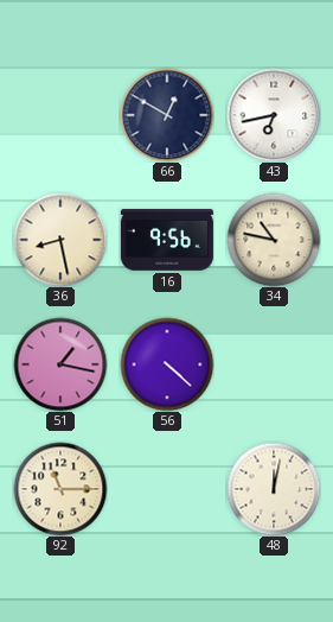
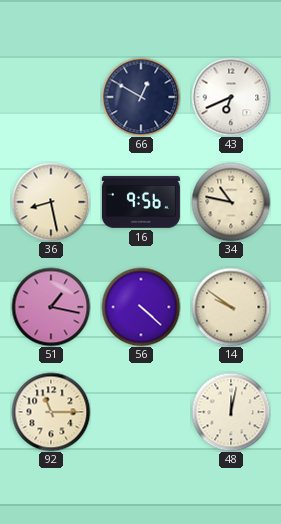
43: 6:43 -> 6:41
14: none -> 9:51
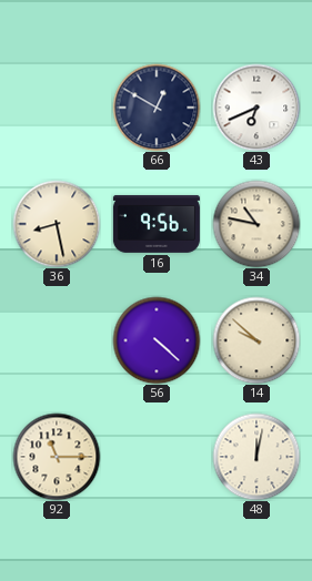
51: 1:17 -> none
14: 9:51 -> 9:52
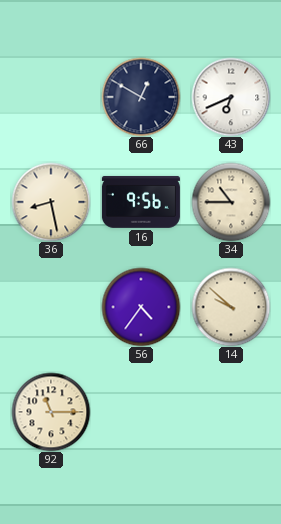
34: 10:47 -> 10:45
56: 4:22 -> 4:36
48: 12:02 -> none
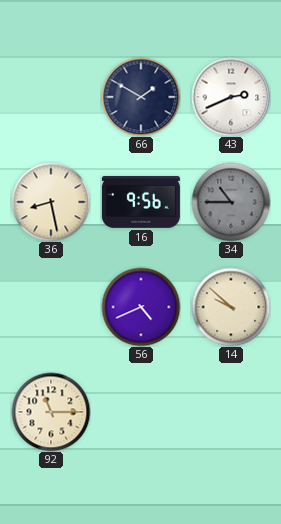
66: 12:50 -> 1:50
43: 6:41 -> 2:41
34 dial: cream -> grey
56: 4:36 -> 4:41
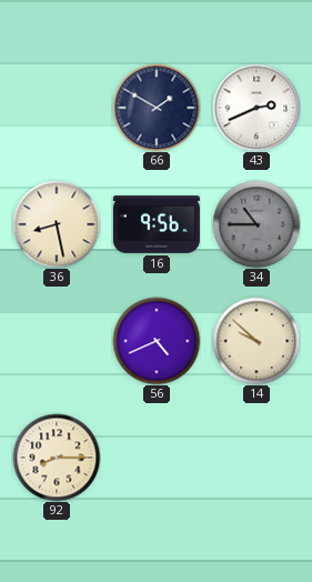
92: 11:15 -> 8:15
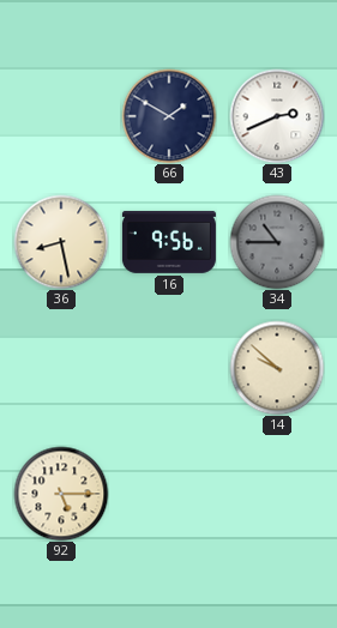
56: 4:41 -> none
92: 8:15 -> 5:15
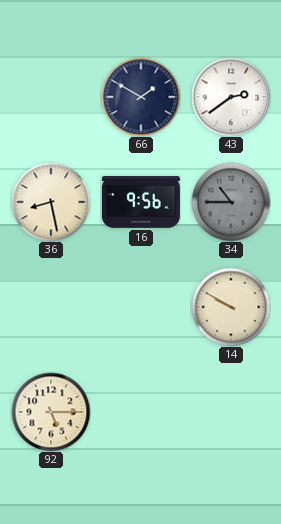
43: 2:41 -> 2:39
14: 9:52 -> 9:50
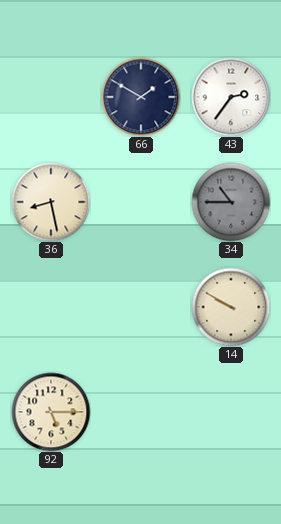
43: 2:39 -> 2:36
16: 9:56 -> none
